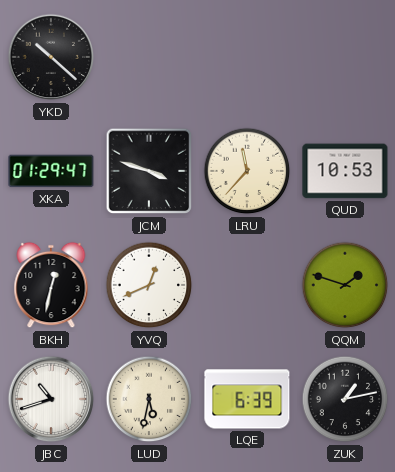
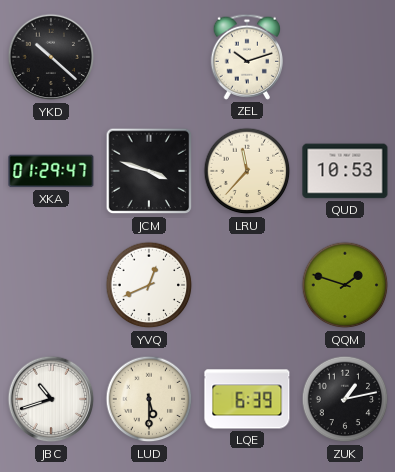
ZEL: none -> 10:12
BKH: 12:32 -> none
LUD: 5:32 -> 5:30
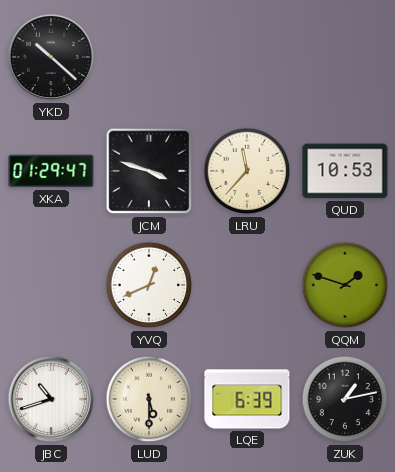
ZEL: 10:12 -> none
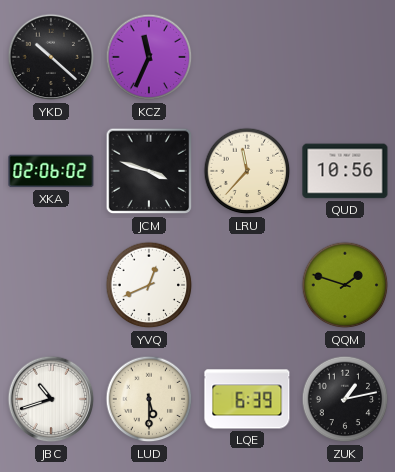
KCZ: none -> 11:34
XKA: 01:29 -> 02:06
QUD: 10:53 -> 10:56
